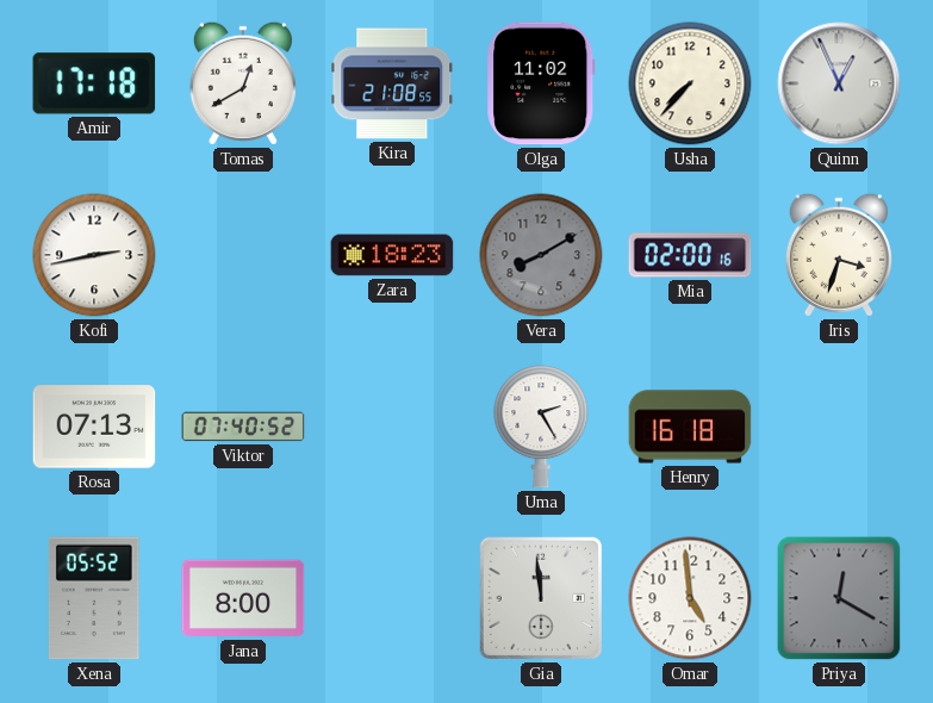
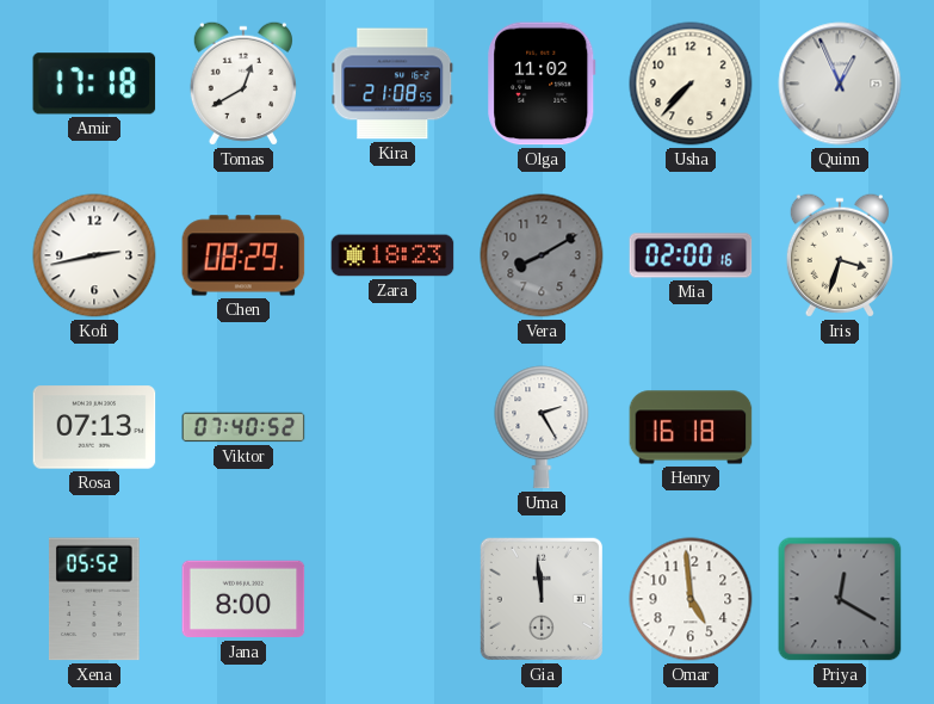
Chen: none -> 08:29
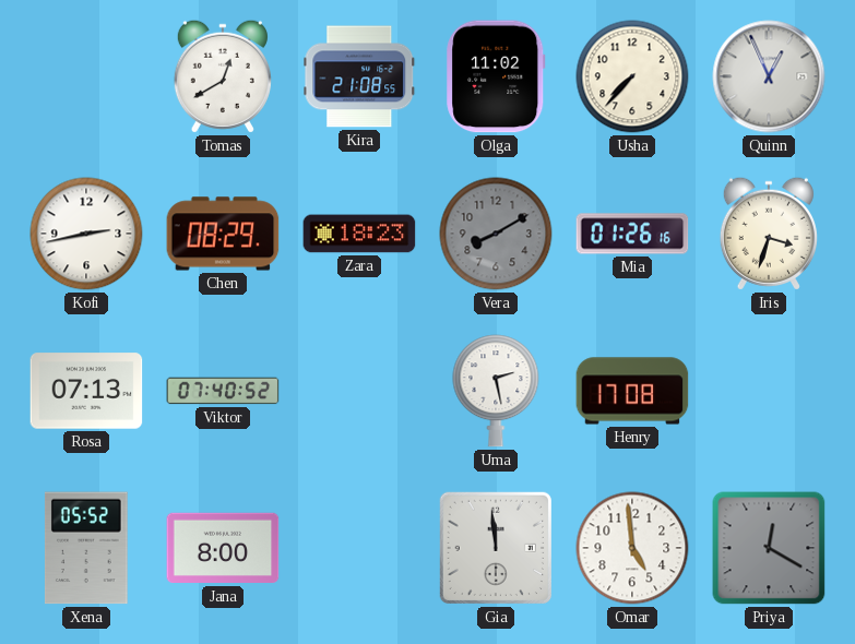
Amir: 17:18 -> none
Mia: 02:00 -> 01:26
Uma: 2:25 -> 2:28
Henry: 16:18 -> 17:08
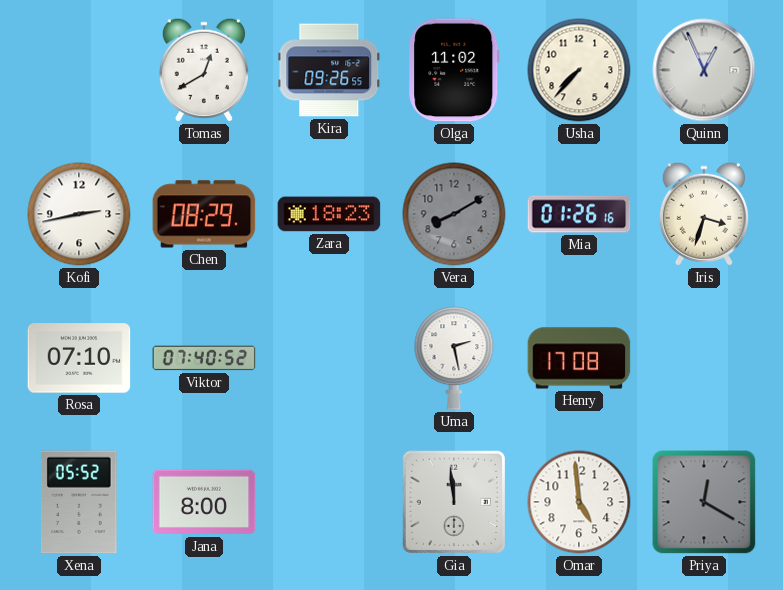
Kira: 21:08 -> 09:26
Rosa: 07:13 -> 07:10
